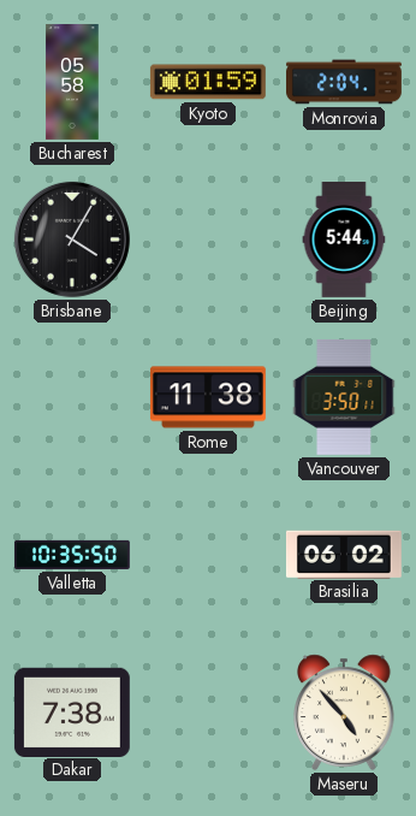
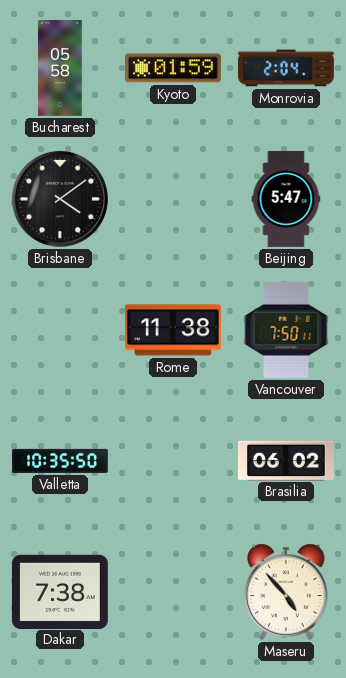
Brisbane: 4:05 -> 4:09
Beijing: 5:44 -> 5:47
Vancouver: 3:50 -> 7:50
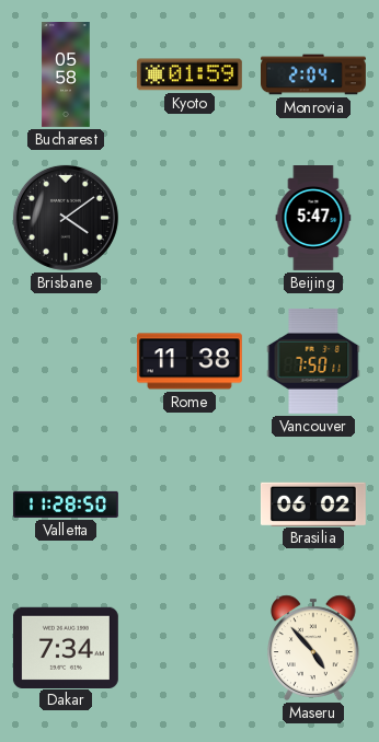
Valletta: 10:35 -> 11:28
Dakar: 7:38 -> 7:34
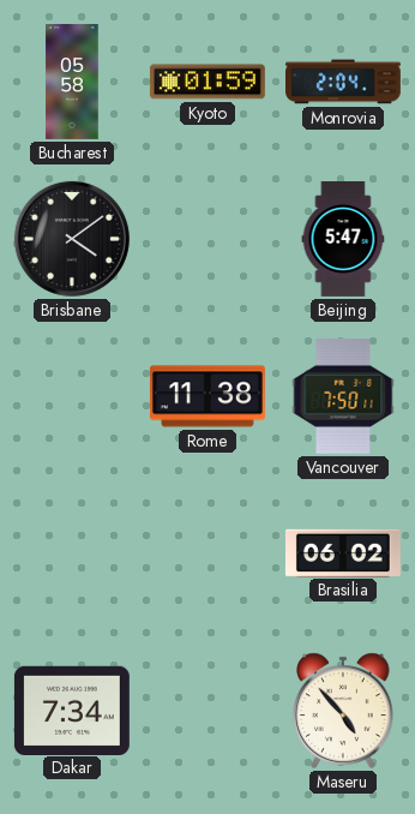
Valletta: 11:28 -> none
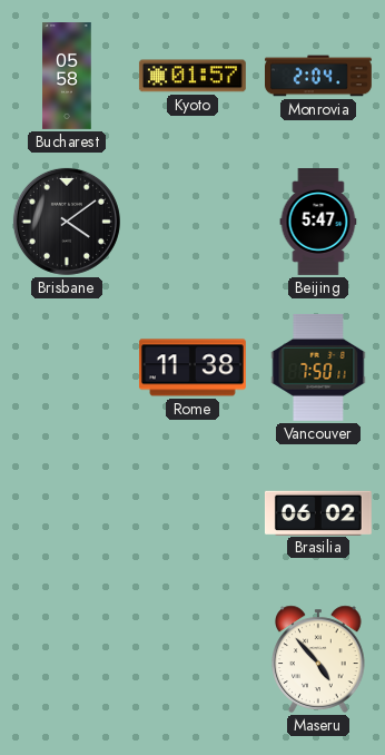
Kyoto: 01:59 -> 01:57
Dakar: 7:34 -> none
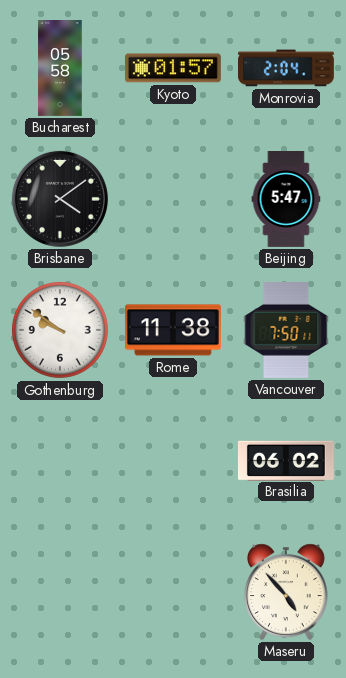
Gothenburg: none -> 9:51
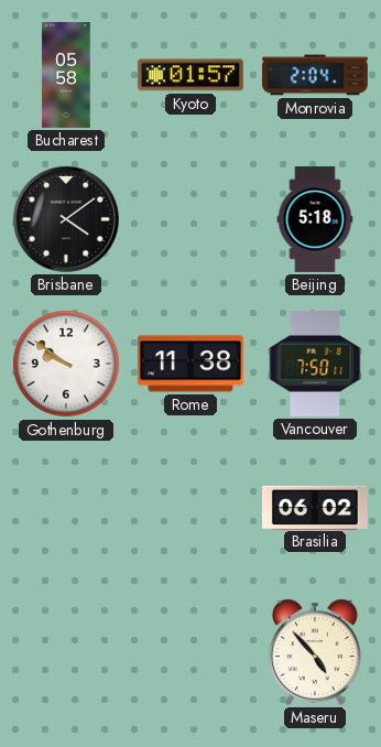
Beijing: 5:47 -> 5:18
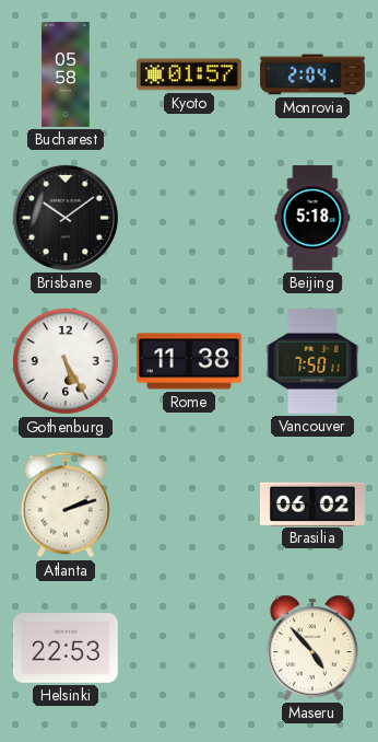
Brisbane: 4:09 -> 10:09
Gothenburg: 9:51 -> 5:25
Atlanta: none -> 2:12
Helsinki: none -> 22:53
